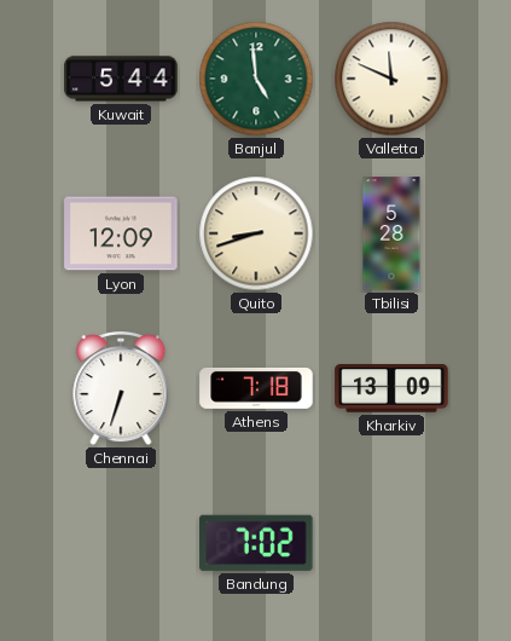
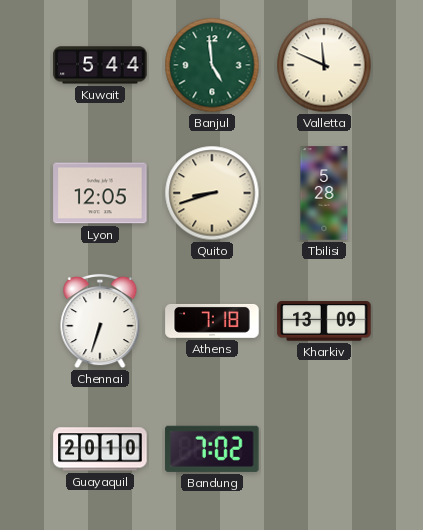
Lyon: 12:09 -> 12:05
Guayaquil: none -> 20:10
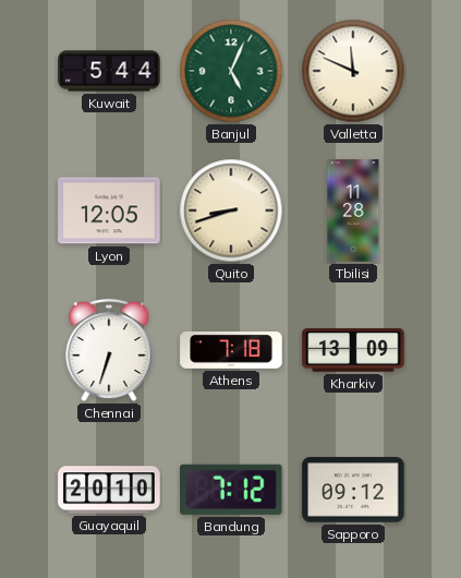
Banjul: 4:59 -> 5:04
Tbilisi: 5:28 -> 11:28
Bandung: 7:02 -> 7:12
Sapporo: none -> 09:12
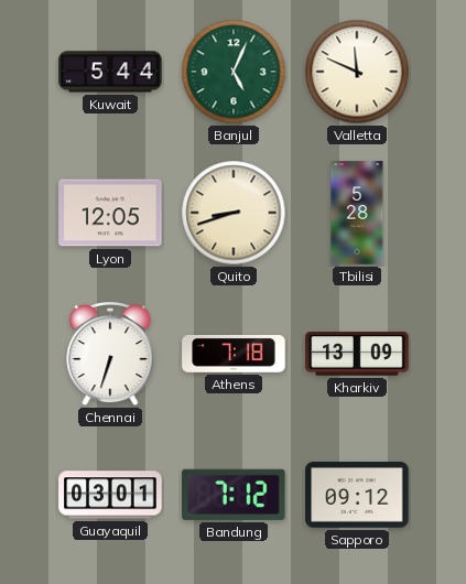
Tbilisi: 11:28 -> 5:28
Guayaquil: 20:10 -> 03:01
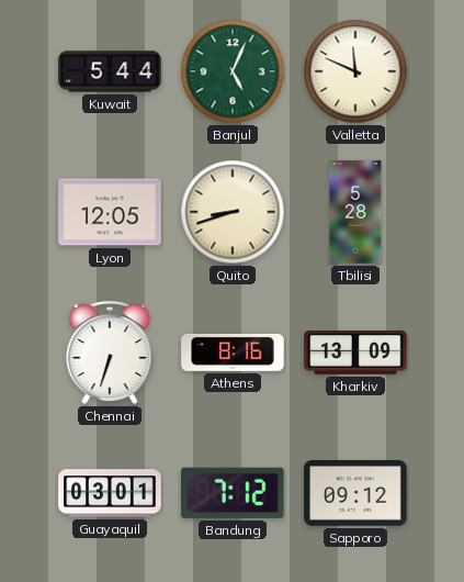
Athens: 7:18 -> 8:16
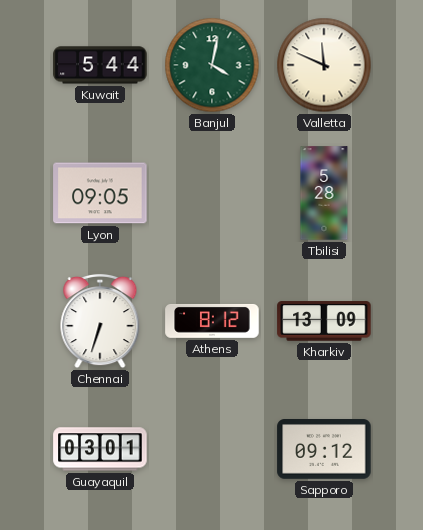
Banjul: 5:04 -> 4:02
Lyon: 12:05 -> 09:05
Quito: 8:42 -> none
Athens: 8:16 -> 8:12
Bandung: 7:12 -> none
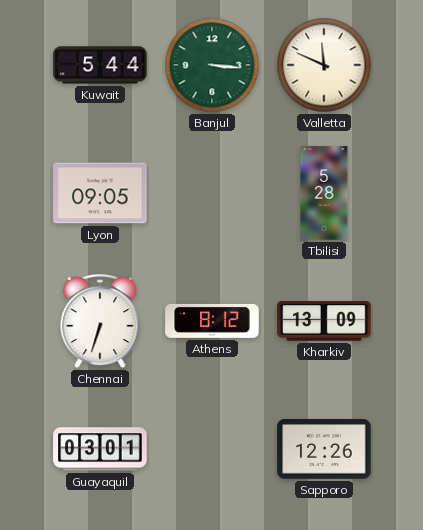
Banjul: 4:02 -> 3:16
Sapporo: 09:12 -> 12:26
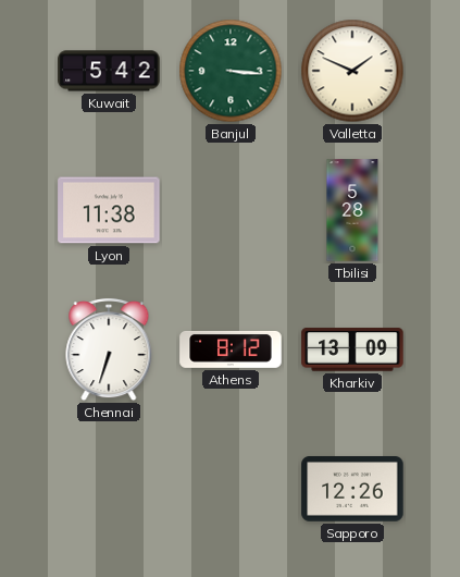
Kuwait: 5:44 -> 5:42
Valletta: 11:49 -> 1:49
Lyon: 09:05 -> 11:38
Guayaquil: 03:01 -> none
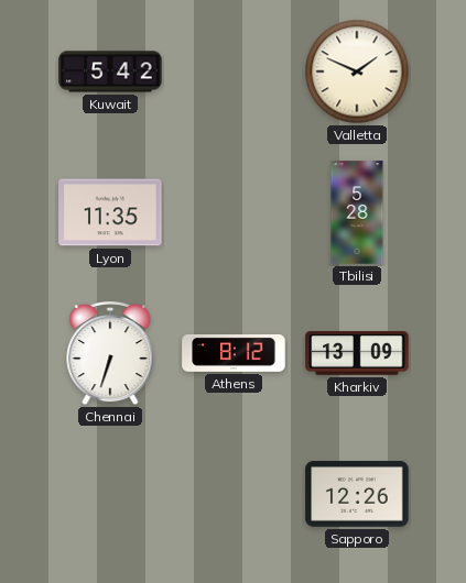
Banjul: 3:16 -> none
Lyon: 11:38 -> 11:35
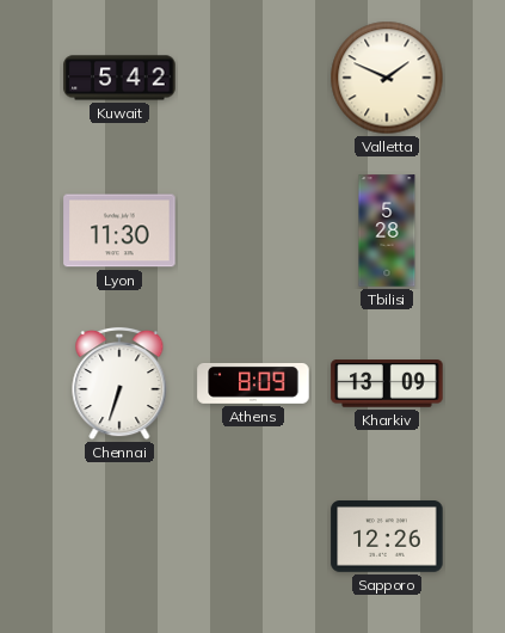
Lyon: 11:35 -> 11:30
Athens: 8:12 -> 8:09
